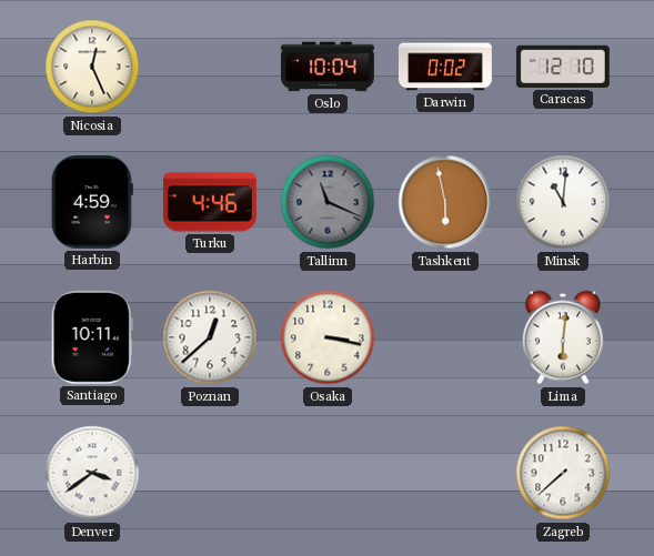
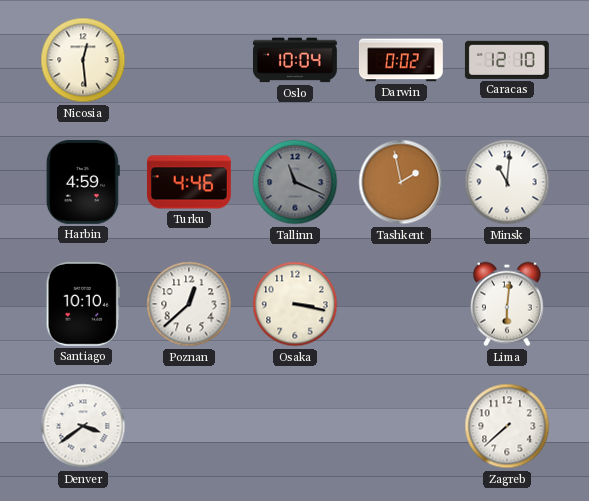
Nicosia: 12:26 -> 12:29
Tashkent: 5:58 -> 1:58
Santiago: 10:11 -> 10:10
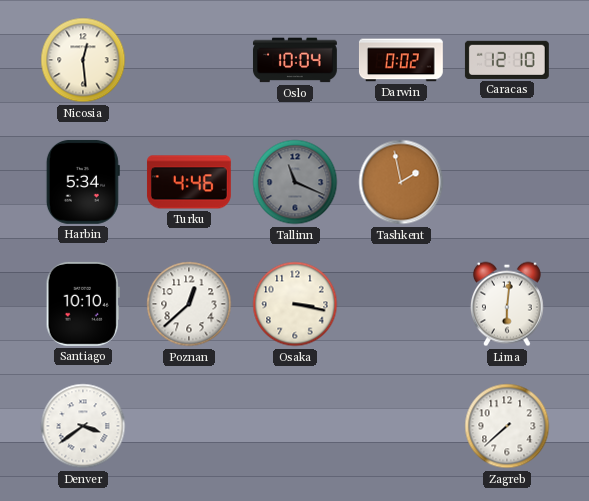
Harbin: 4:59 -> 5:34
Minsk: 11:01 -> none
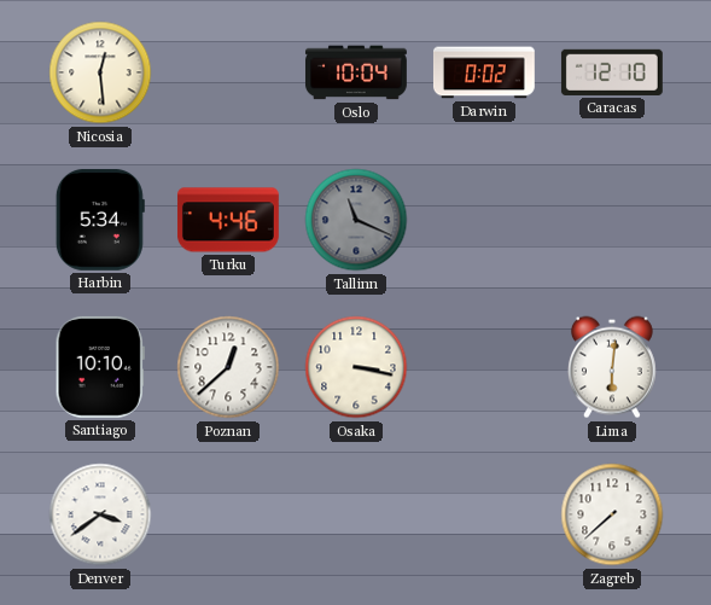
Tashkent: 1:58 -> none
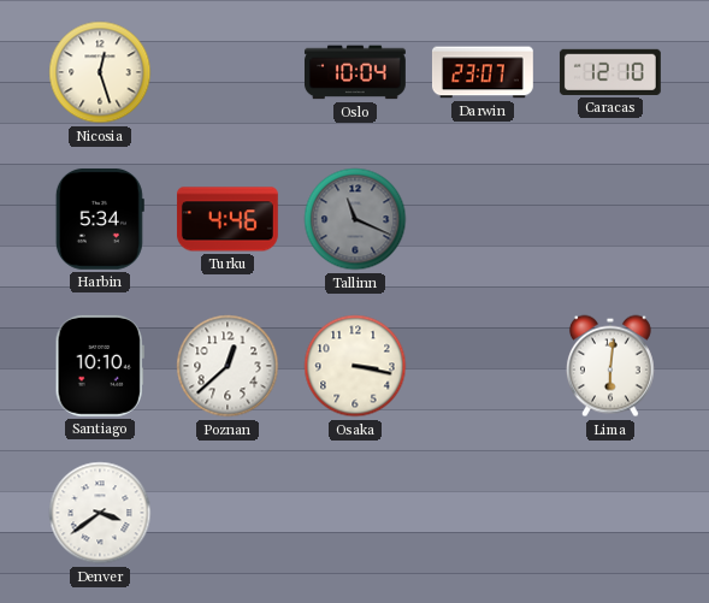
Nicosia: 12:29 -> 12:27
Darwin: 0:02 -> 23:07
Zagreb: 7:38 -> none
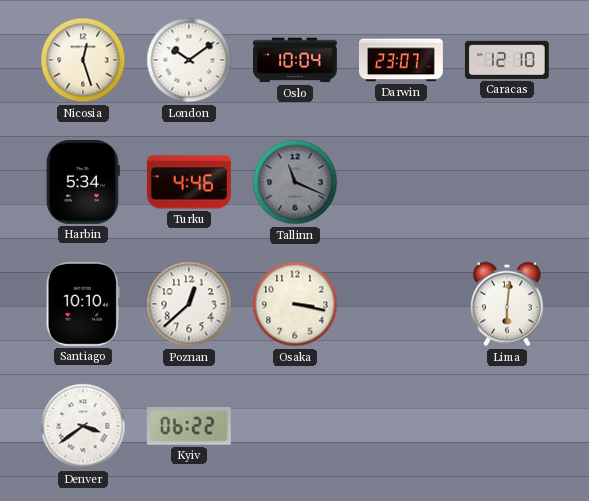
London: none -> 10:09
Kyiv: none -> 06:22
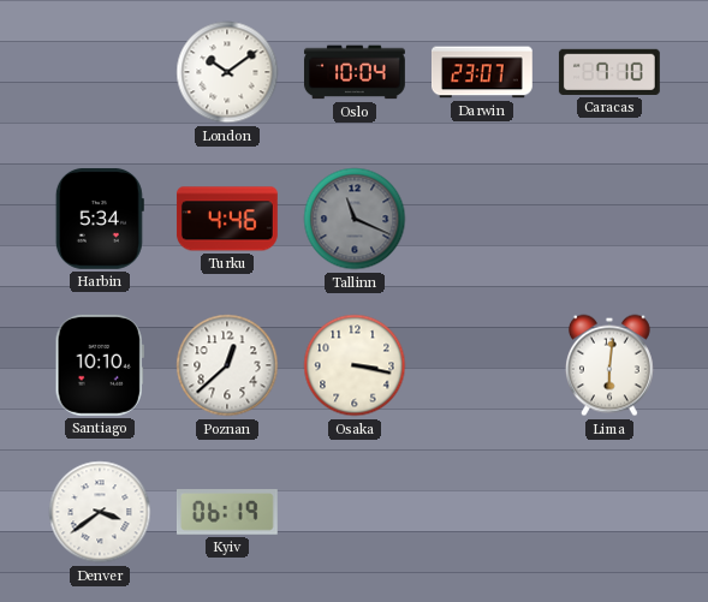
Nicosia: 12:27 -> none
Caracas: 12:10 -> 7:10
Kyiv: 06:22 -> 06:19
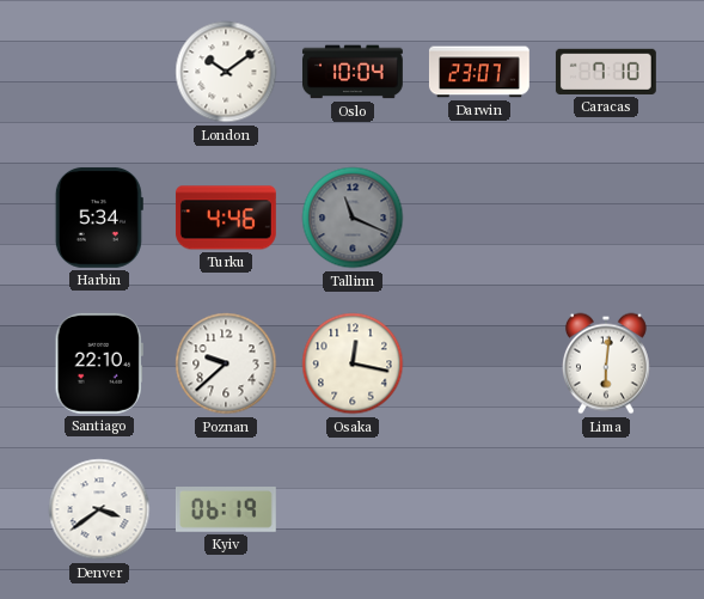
Santiago: 10:10 -> 22:10
Poznan: 12:38 -> 9:38
Osaka: 3:17 -> 12:17
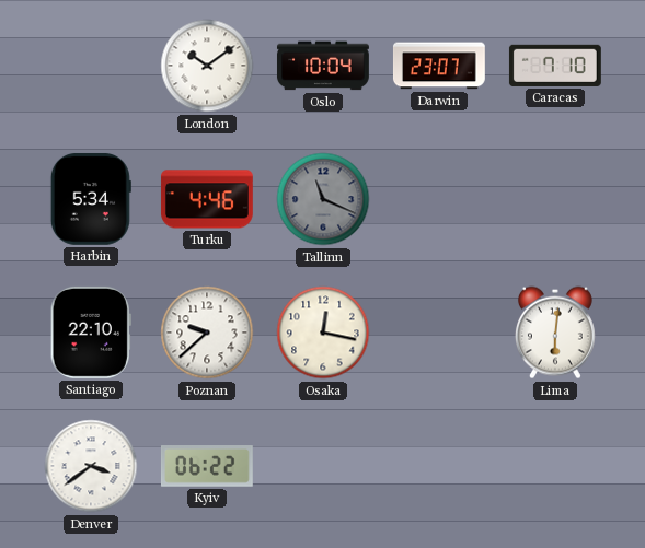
Kyiv: 06:19 -> 06:22
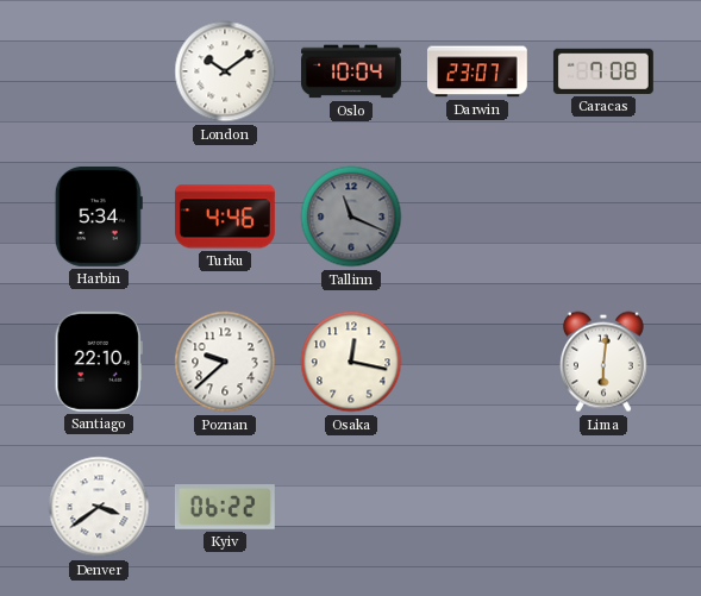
Caracas: 7:10 -> 7:08
